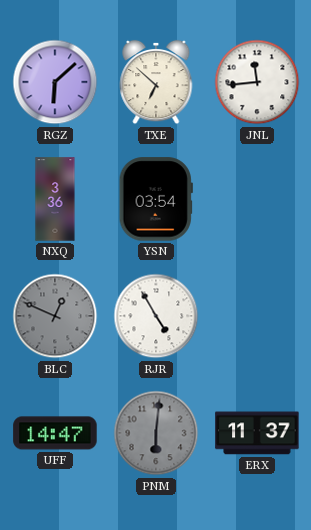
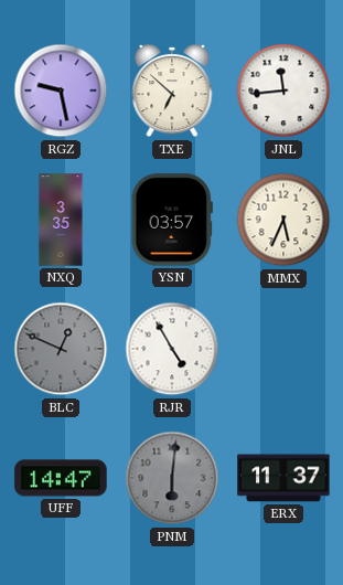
RGZ: 6:08 -> 9:28
NXQ: 3:36 -> 3:35
YSN: 03:54 -> 03:57
MMX: none -> 5:34
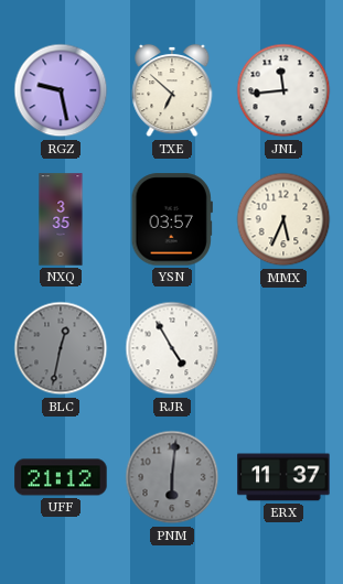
BLC: 12:49 -> 12:32
UFF: 14:47 -> 21:12
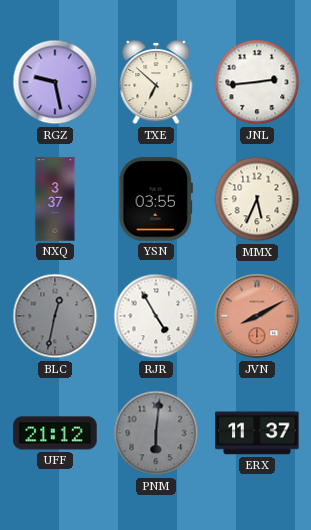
JNL: 11:44 -> 2:44
NXQ: 3:35 -> 3:37
YSN: 03:57 -> 03:55
JVN: none -> 8:10
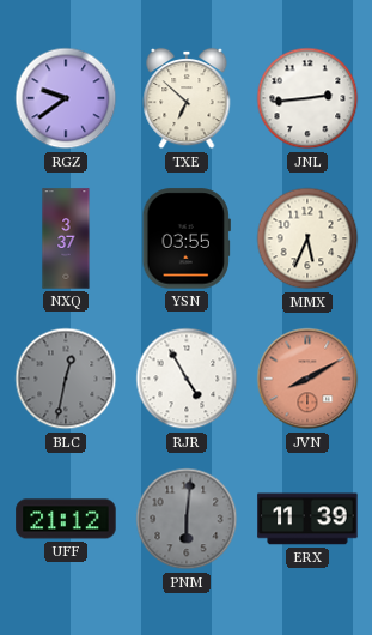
RGZ: 9:28 -> 9:39
ERX: 11:37 -> 11:39
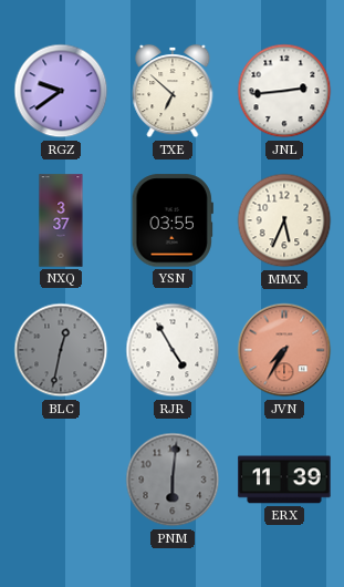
JVN: 8:10 -> 7:35
UFF: 21:12 -> none
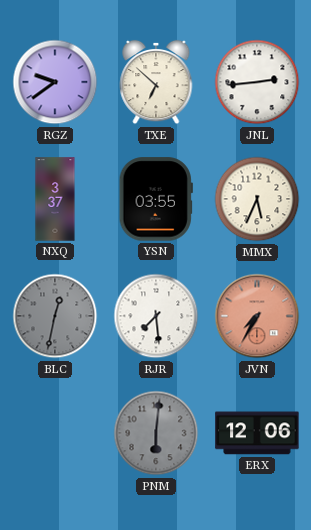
RJR: 4:55 -> 7:29
ERX: 11:39 -> 12:06
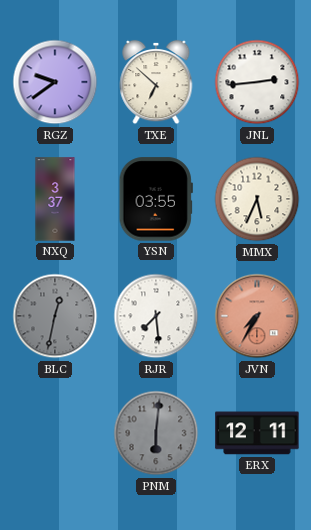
ERX: 12:06 -> 12:11
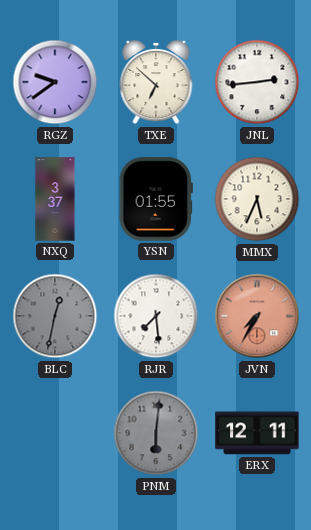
YSN: 03:55 -> 01:55
